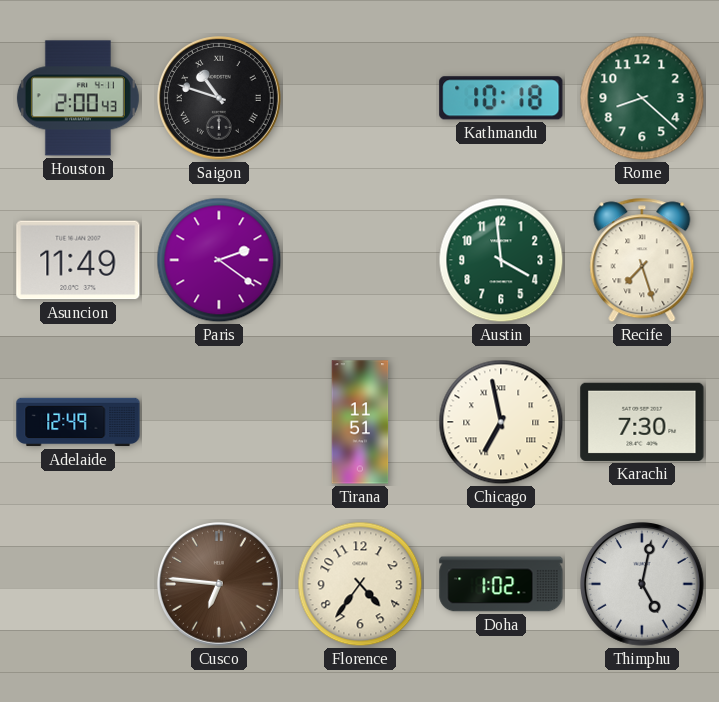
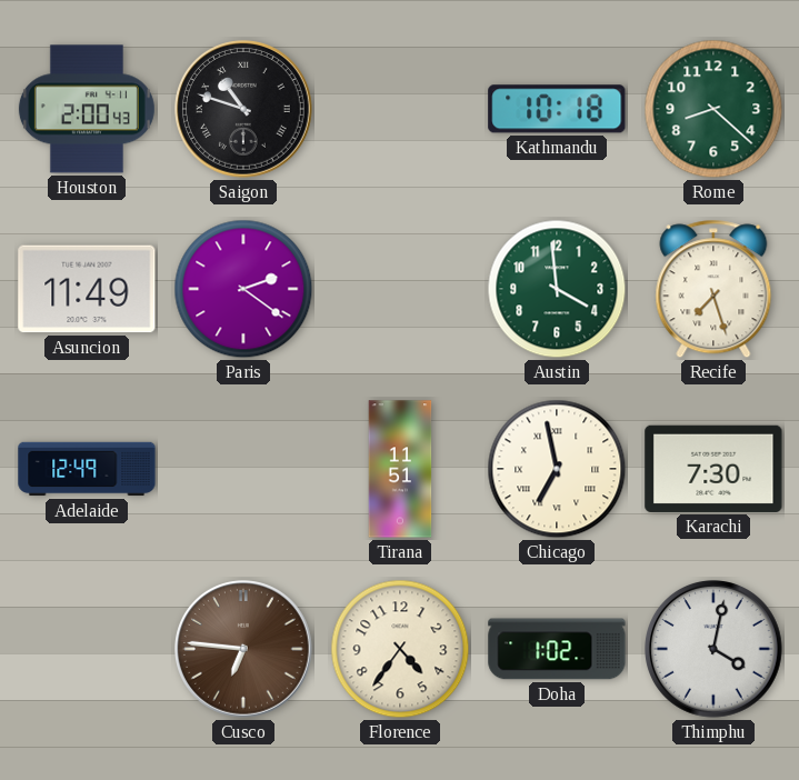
Thimphu: 5:02 -> 4:02
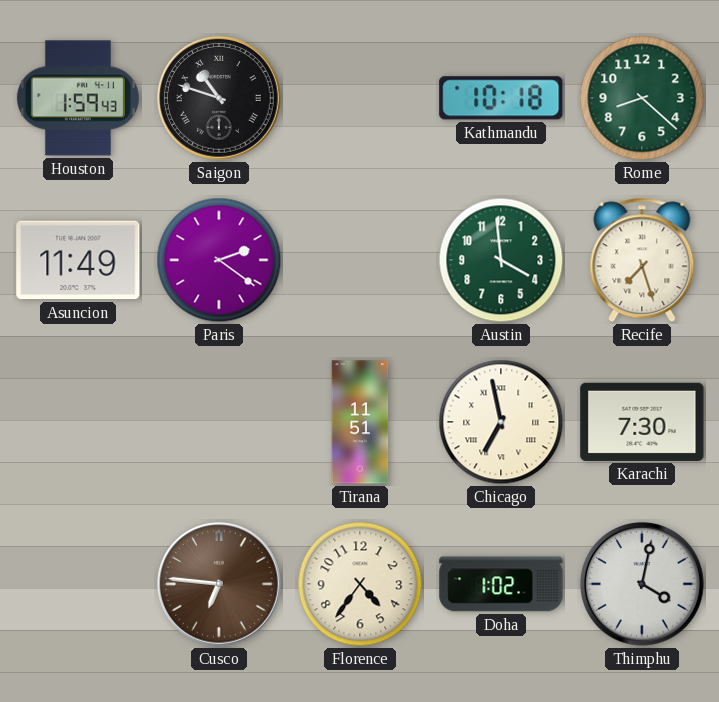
Houston: 2:00 -> 1:59
Adelaide: 12:49 -> none
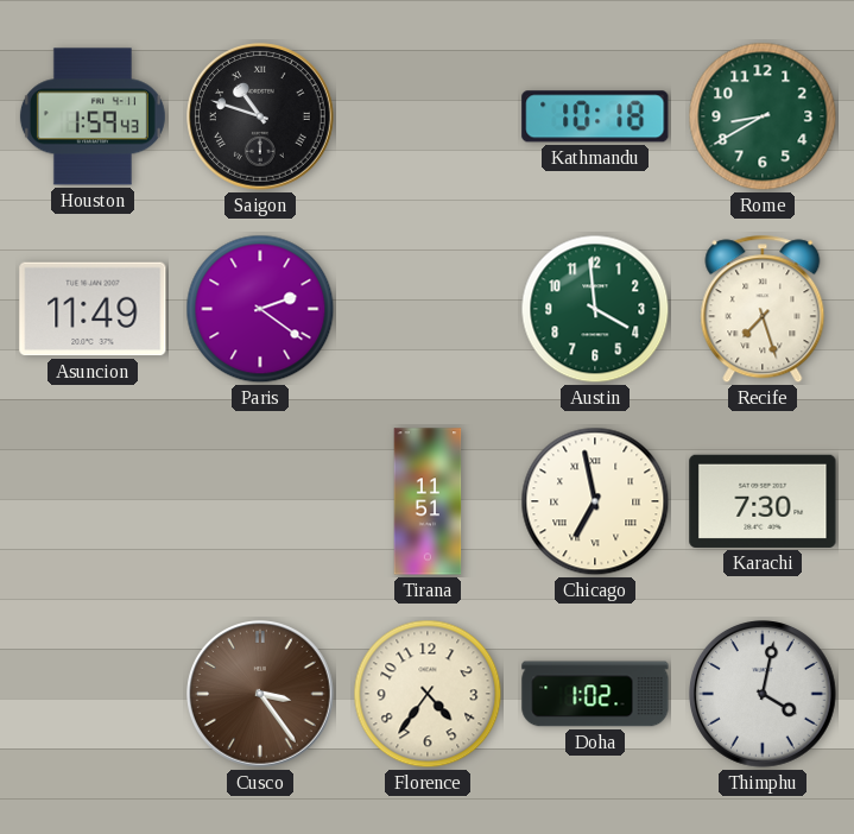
Rome: 8:22 -> 8:40
Cusco: 6:46 -> 3:24
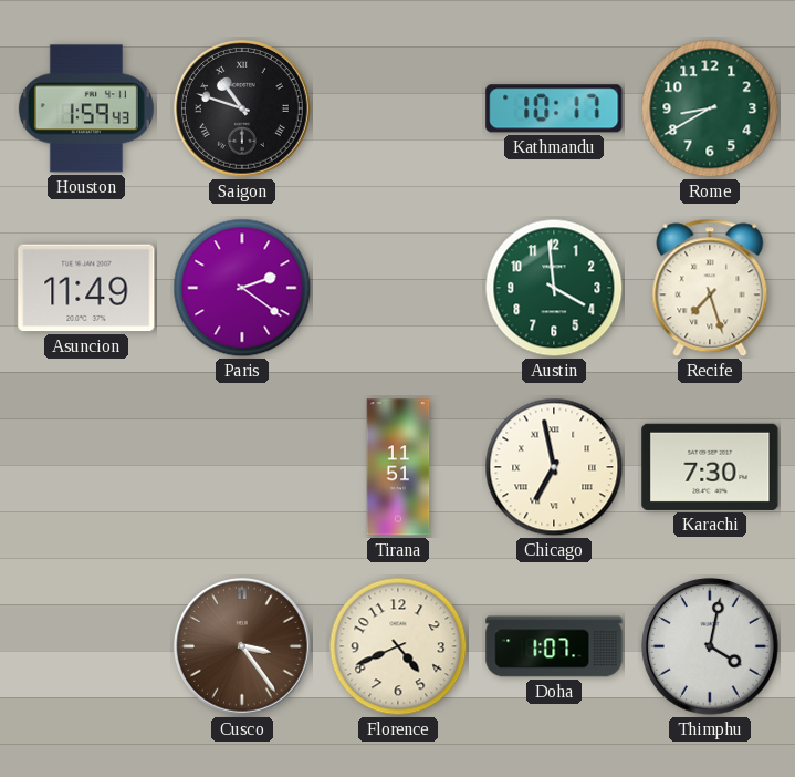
Kathmandu: 10:18 -> 10:17
Florence: 4:36 -> 4:41
Doha: 1:02 -> 1:07
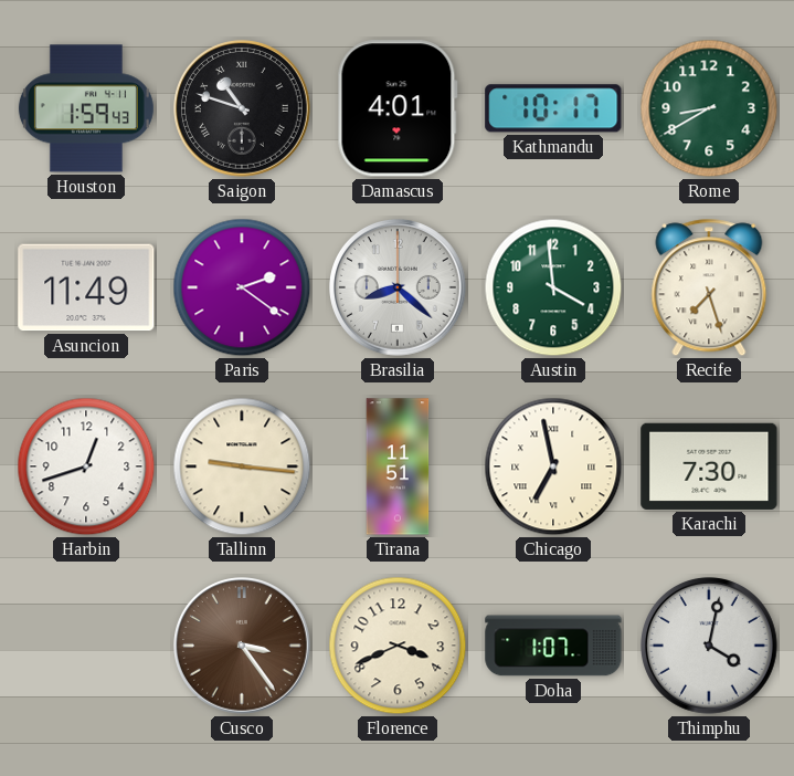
Damascus: none -> 4:01
Brasilia: none -> 8:22
Harbin: none -> 12:42
Tallinn: none -> 9:16
Florence: 4:41 -> 3:41
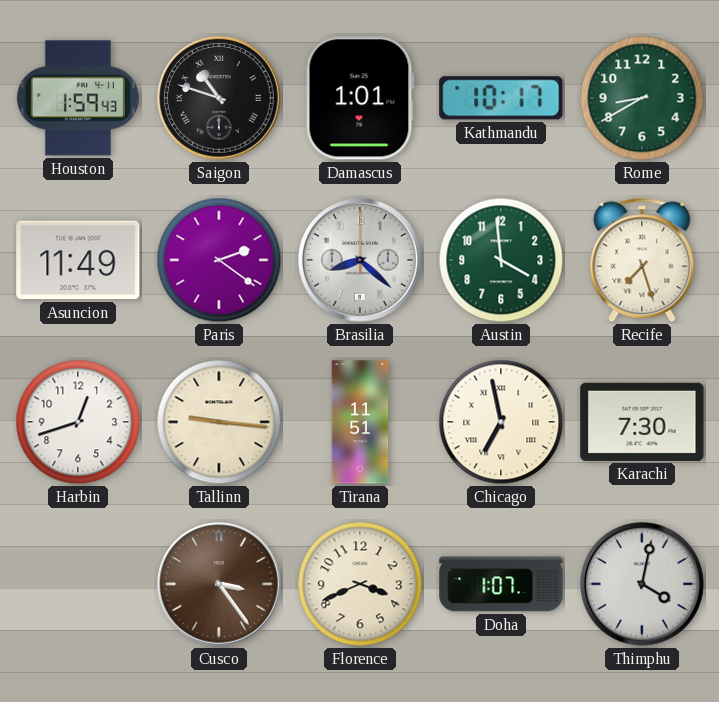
Damascus: 4:01 -> 1:01
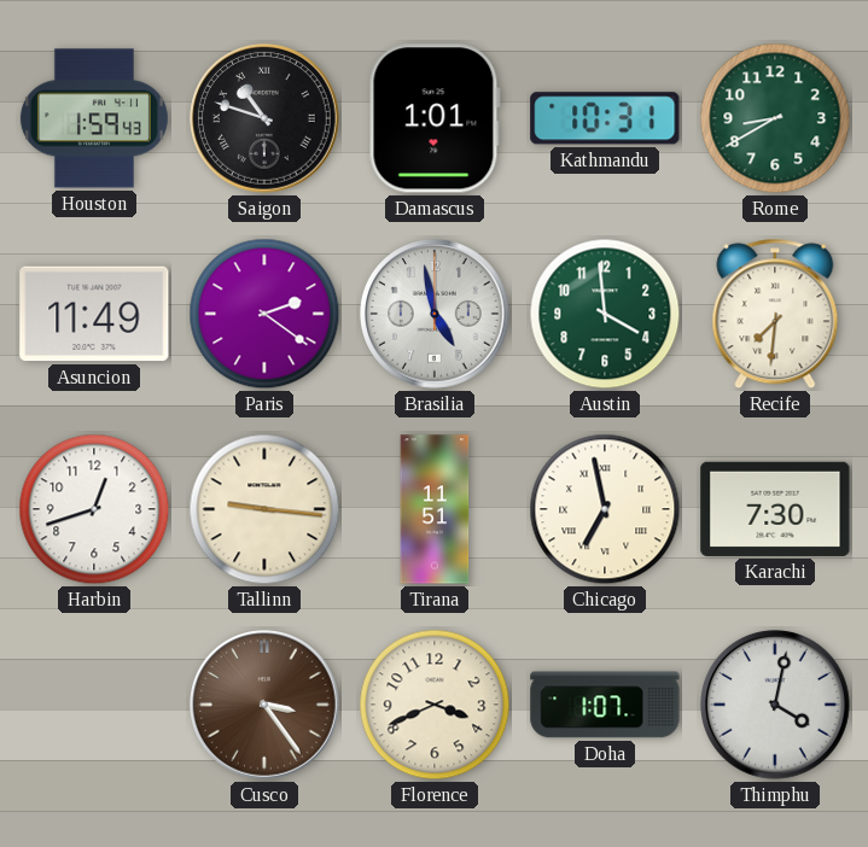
Kathmandu: 10:17 -> 10:31
Brasilia: 8:22 -> 4:58
Recife: 7:27 -> 7:31
